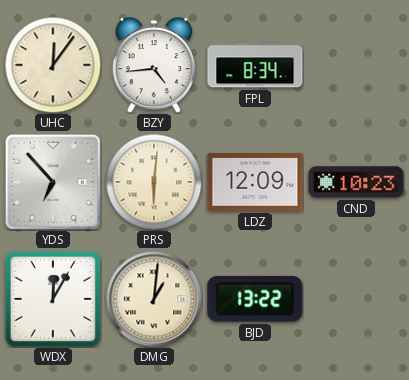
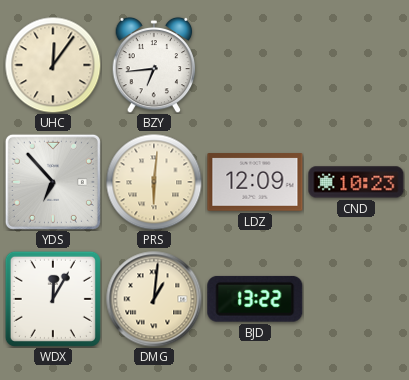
BZY: 4:44 -> 6:44
FPL: 8:34 -> none
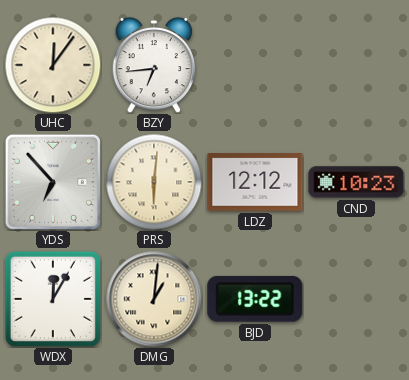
LDZ: 12:09 -> 12:12
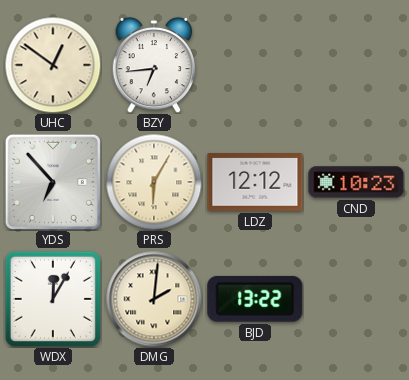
UHC: 12:06 -> 12:51
PRS: 6:01 -> 6:05
DMG: 1:01 -> 2:01
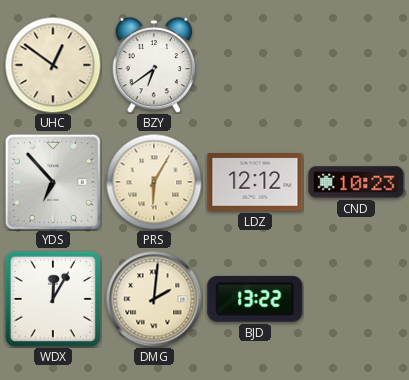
BZY: 6:44 -> 6:39
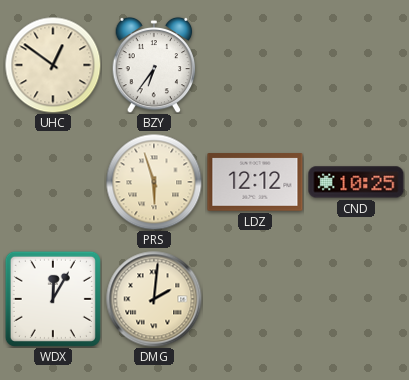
BZY: 6:39 -> 6:36
YDS: 6:53 -> none
PRS: 6:05 -> 5:57
CND: 10:23 -> 10:25
BJD: 13:22 -> none
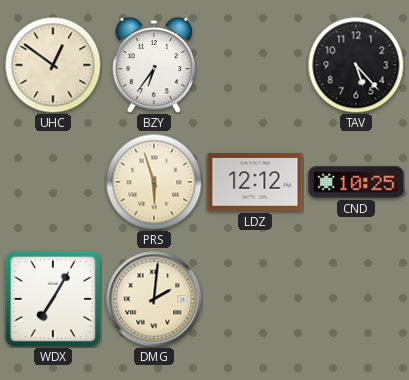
TAV: none -> 5:23
WDX: 12:05 -> 7:05
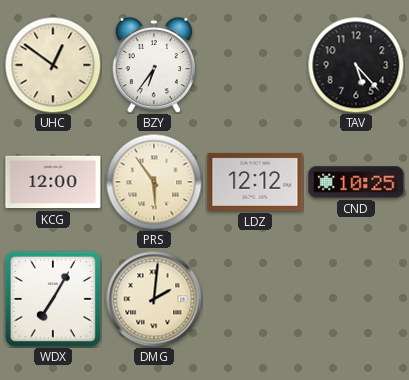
KCG: none -> 12:00
PRS: 5:57 -> 5:54
